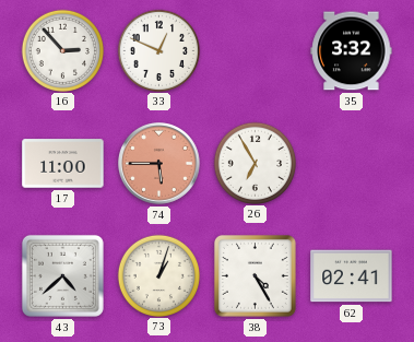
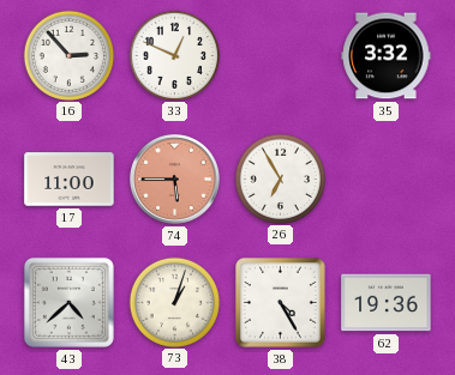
62: 02:41 -> 19:36
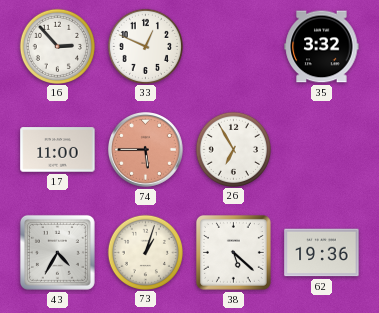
43: 4:38 -> 4:35
38: 4:25 -> 5:22
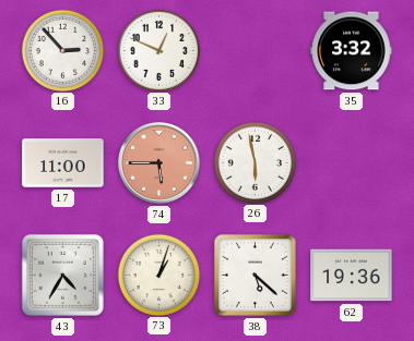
26: 6:55 -> 5:58
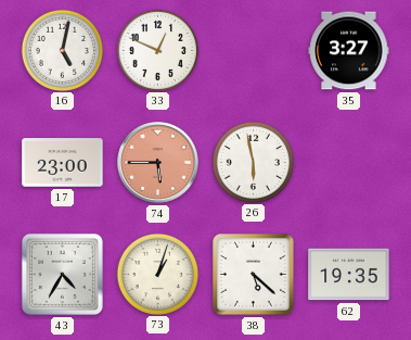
16: 2:53 -> 5:02
35: 3:32 -> 3:27
17: 11:00 -> 23:00
62: 19:36 -> 19:35
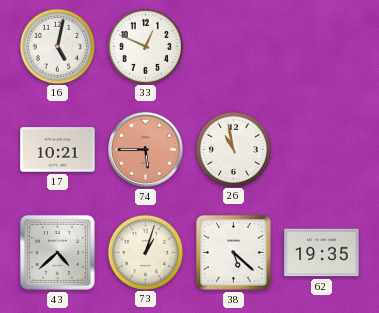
35: 3:27 -> none
17: 23:00 -> 10:21
26: 5:58 -> 10:58
43: 4:35 -> 4:38
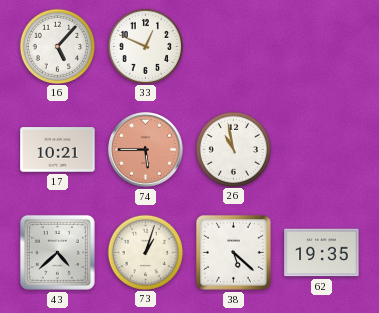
16: 5:02 -> 5:07
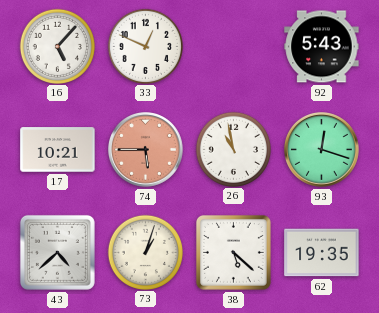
92: none -> 5:43
93: none -> 12:18
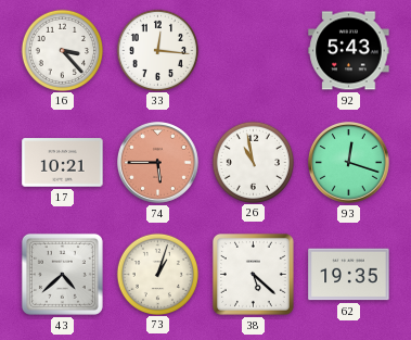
16: 5:07 -> 3:23
33: 12:49 -> 12:16
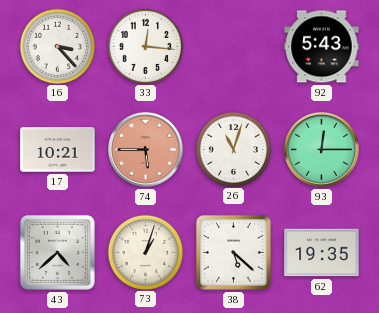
26: 10:58 -> 11:03
93: 12:18 -> 12:15
